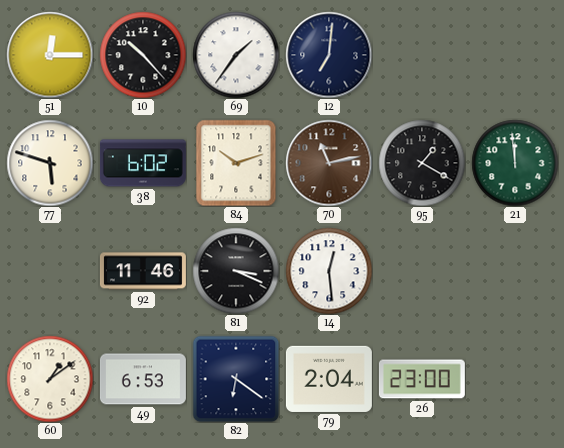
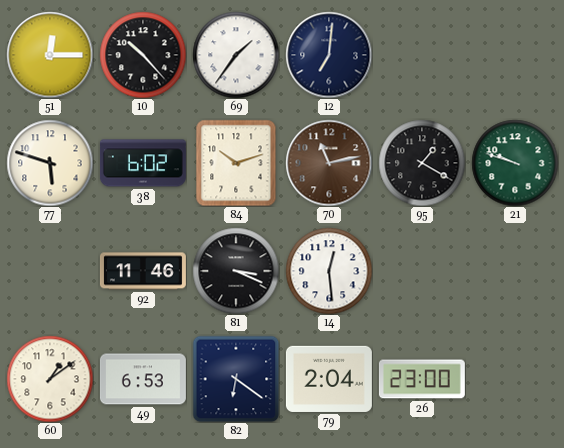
21: 11:59 -> 9:48
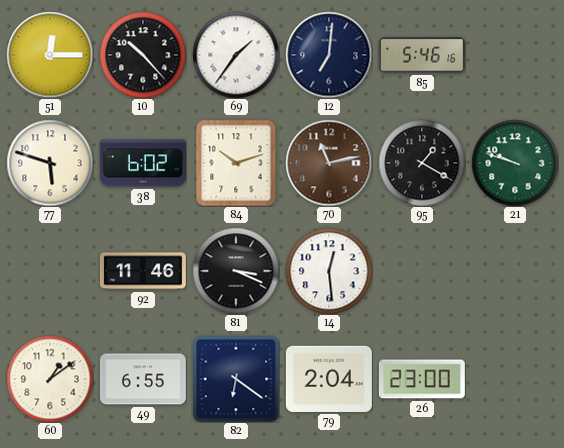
85: none -> 5:46
49: 6:53 -> 6:55
